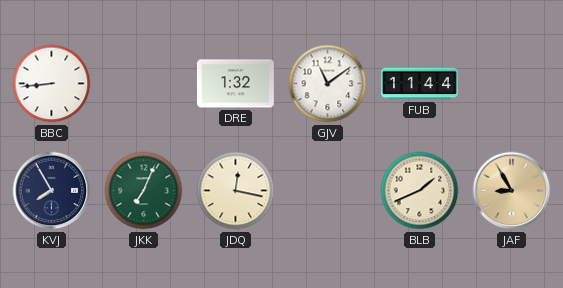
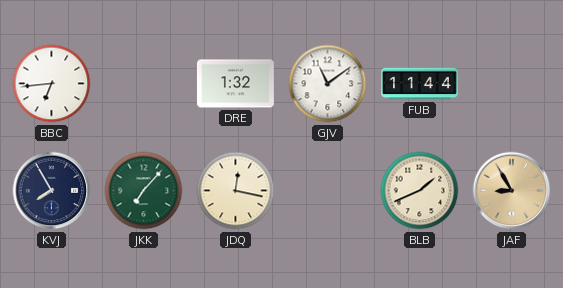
BBC: 8:44 -> 6:44
JKK: 7:04 -> 7:07
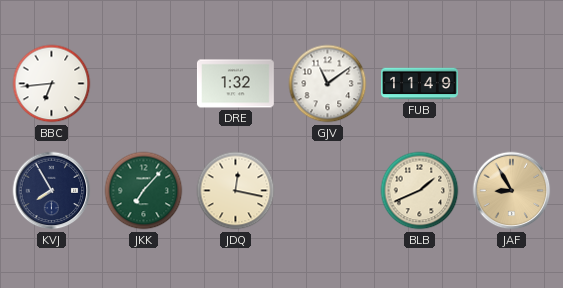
FUB: 11:44 -> 11:49
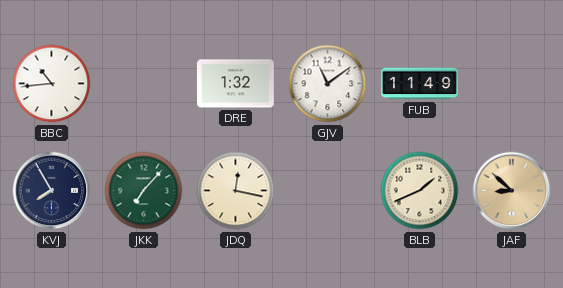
BBC: 6:44 -> 10:44
JAF: 8:55 -> 8:52
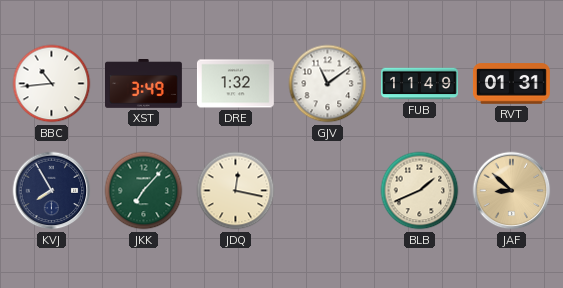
XST: none -> 3:49
RVT: none -> 01:31
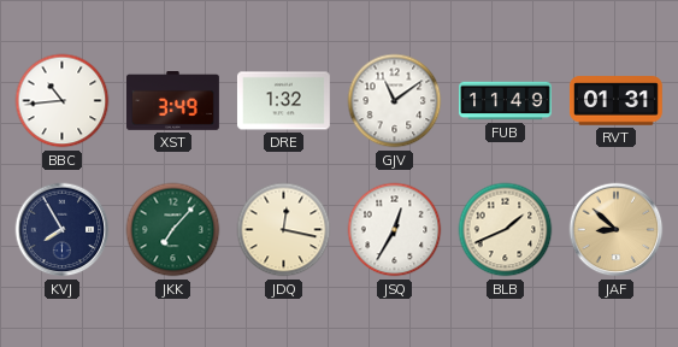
JSQ: none -> 12:35
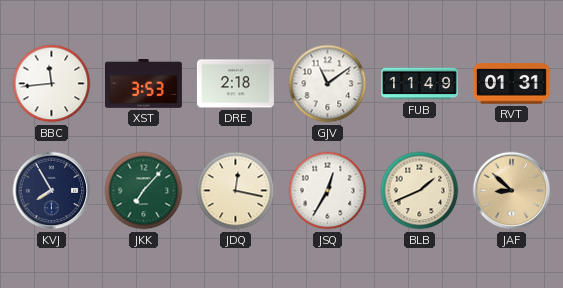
BBC: 10:44 -> 11:44
XST: 3:49 -> 3:53
DRE: 1:32 -> 2:18
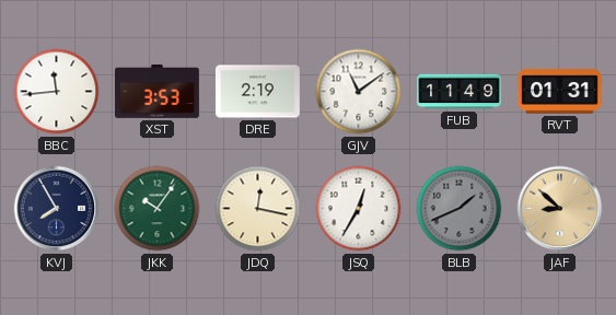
DRE: 2:18 -> 2:19
JKK: 7:07 -> 10:06
BLB dial: cream -> grey
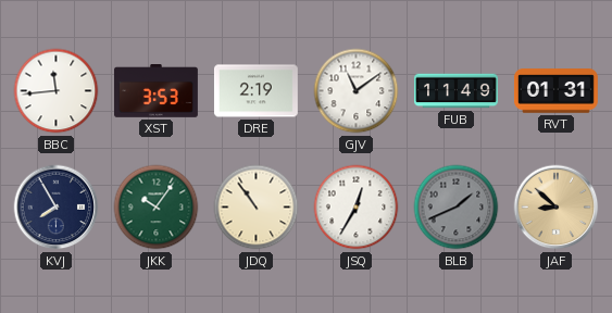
JDQ: 12:17 -> 10:54
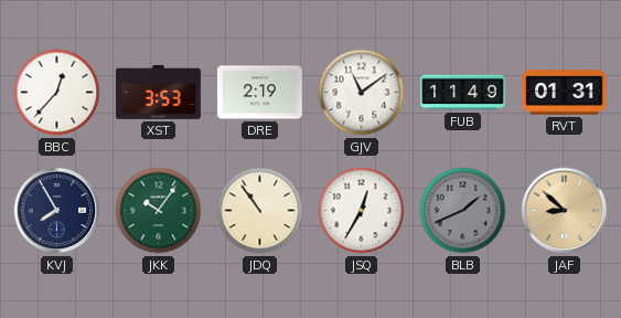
BBC: 11:44 -> 12:37
